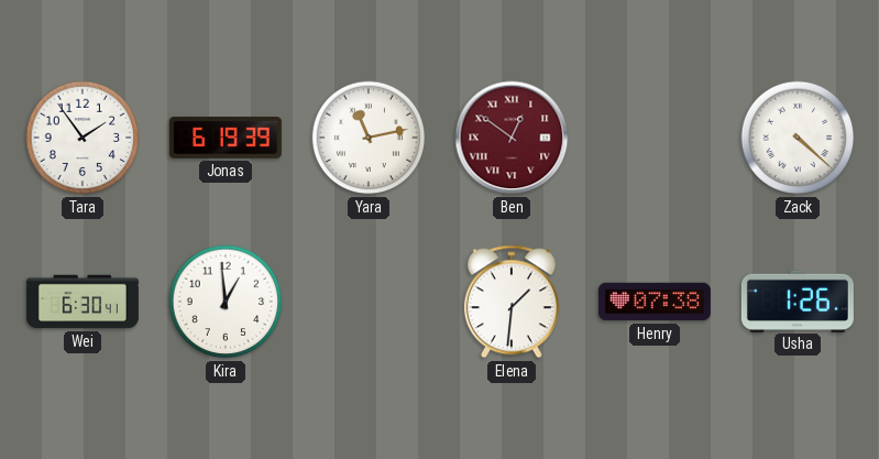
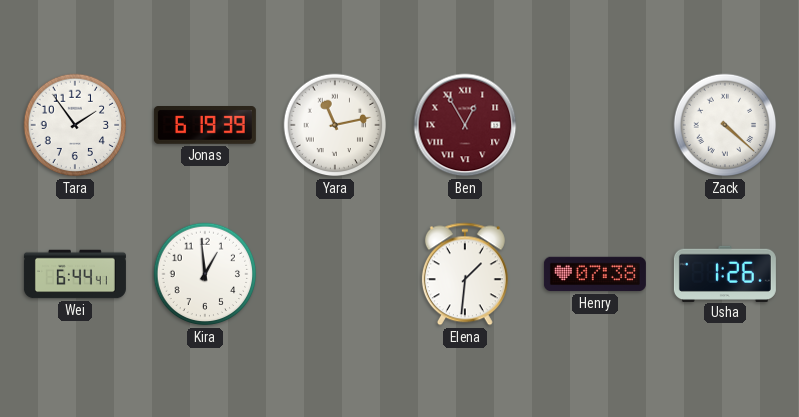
Ben: 12:51 -> 12:55
Wei: 6:30 -> 6:44
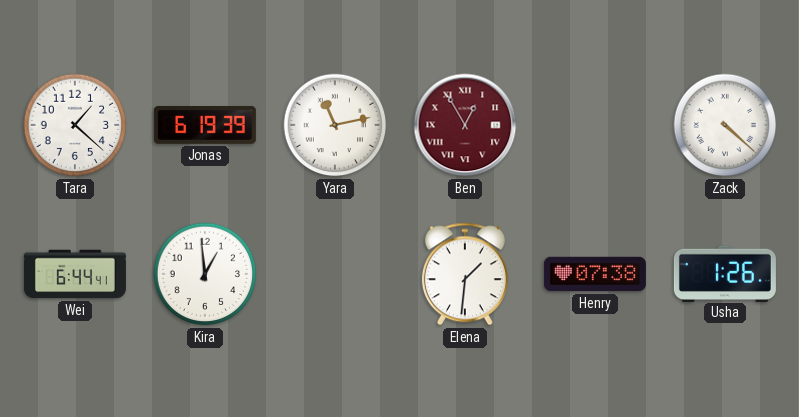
Tara: 1:54 -> 1:22
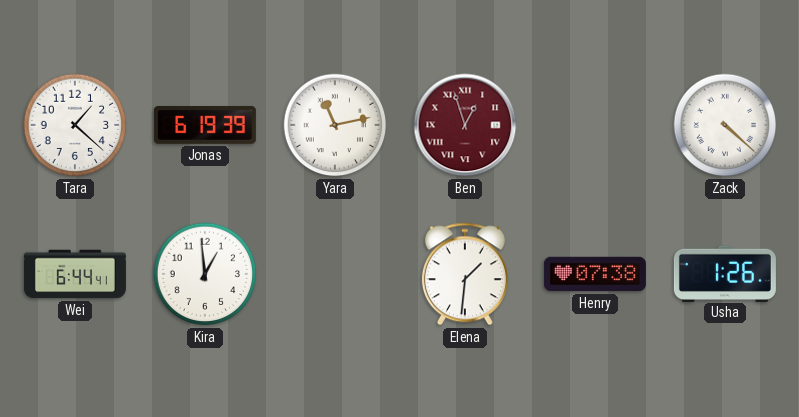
Ben: 12:55 -> 12:57
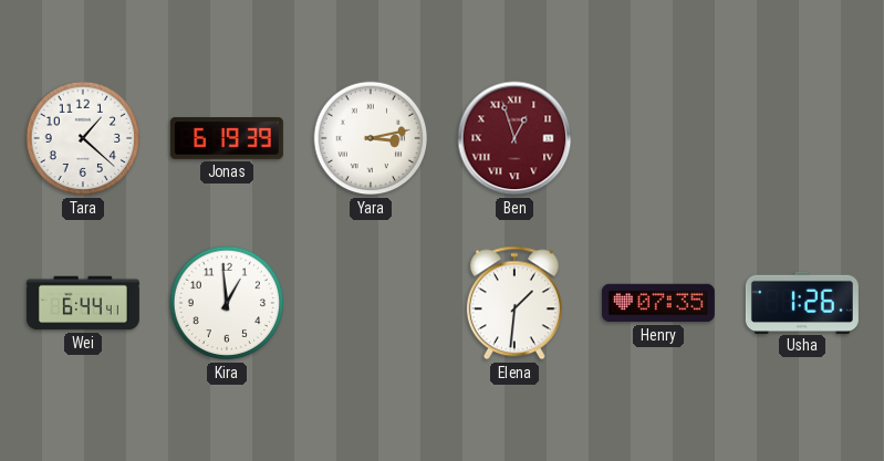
Yara: 11:13 -> 3:13
Zack: 4:22 -> none
Henry: 07:38 -> 07:35
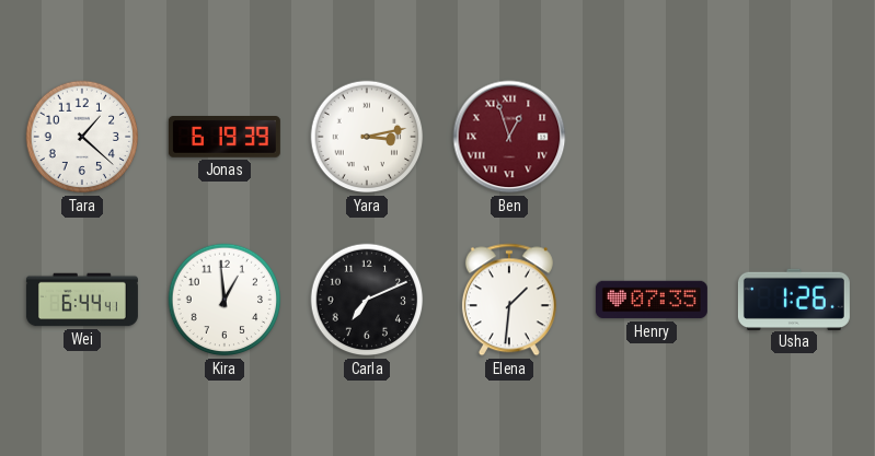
Carla: none -> 7:11
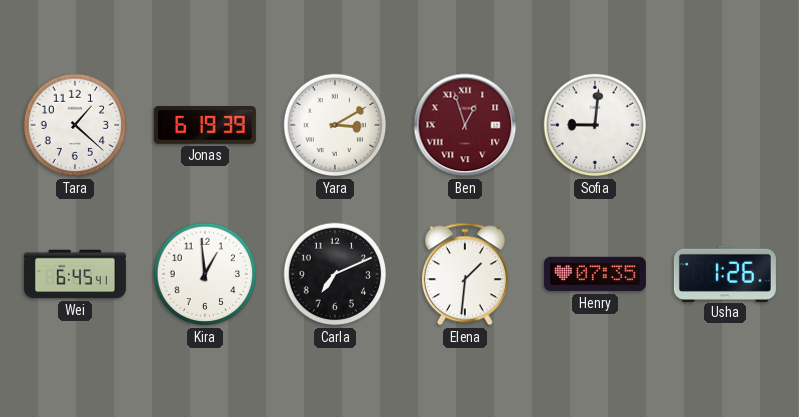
Yara: 3:13 -> 3:10
Sofia: none -> 9:01
Wei: 6:44 -> 6:45
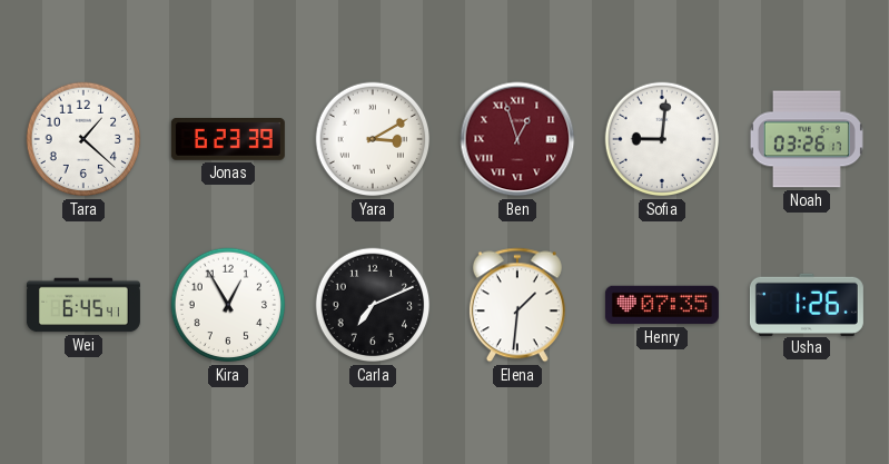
Jonas: 6:19 -> 6:23
Noah: none -> 03:26
Kira: 12:59 -> 12:55
